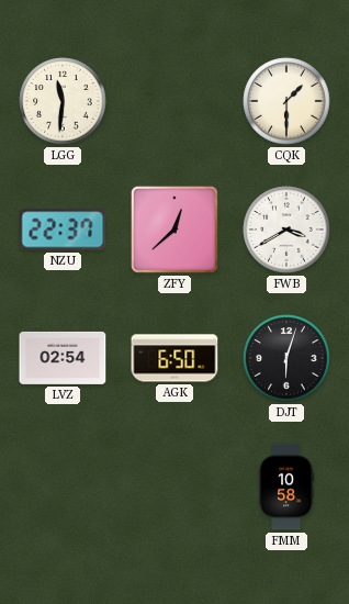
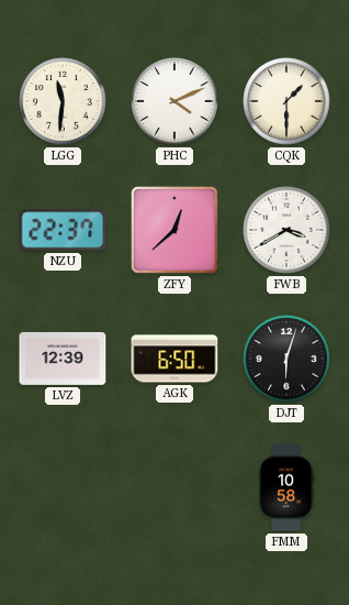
PHC: none -> 4:11
LVZ: 02:54 -> 12:39
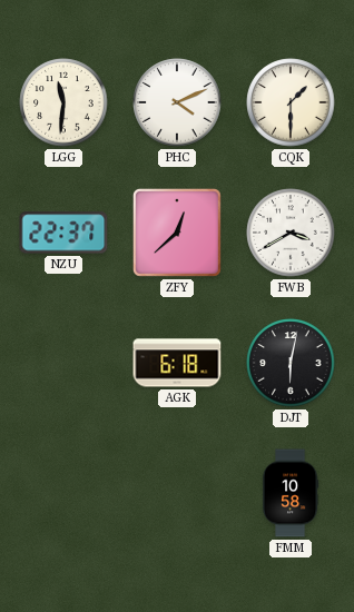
LVZ: 12:39 -> none
AGK: 6:50 -> 6:18
DJT: 6:03 -> 6:02
